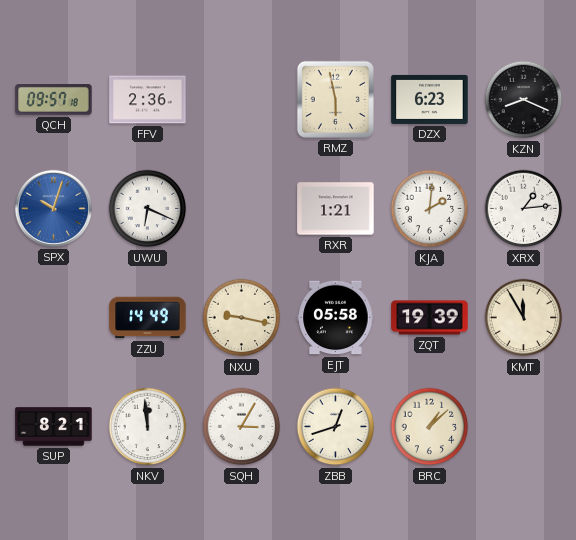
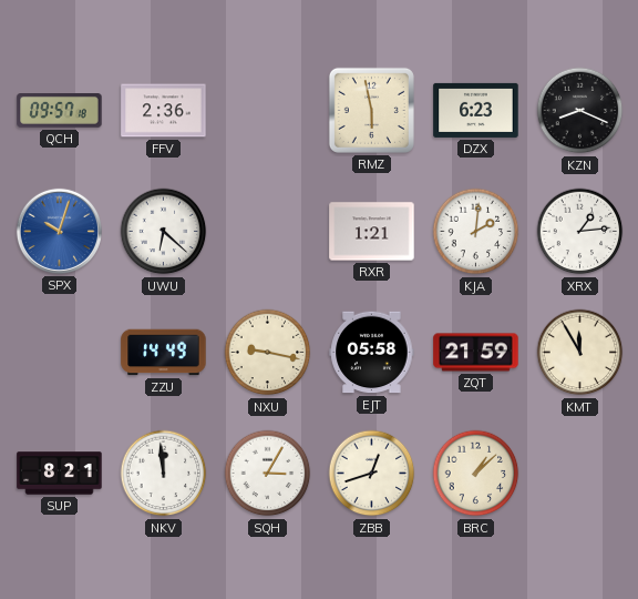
UWU: 6:19 -> 6:22
ZQT: 19:39 -> 21:59
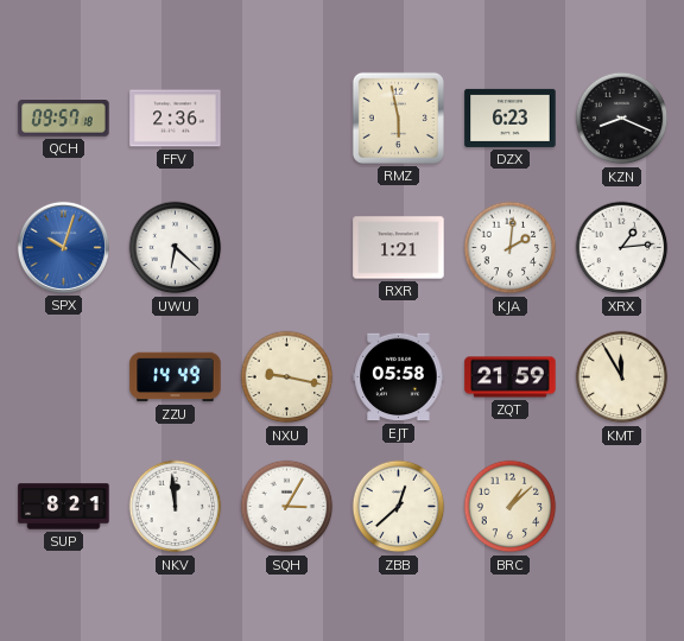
ZBB: 12:42 -> 12:38
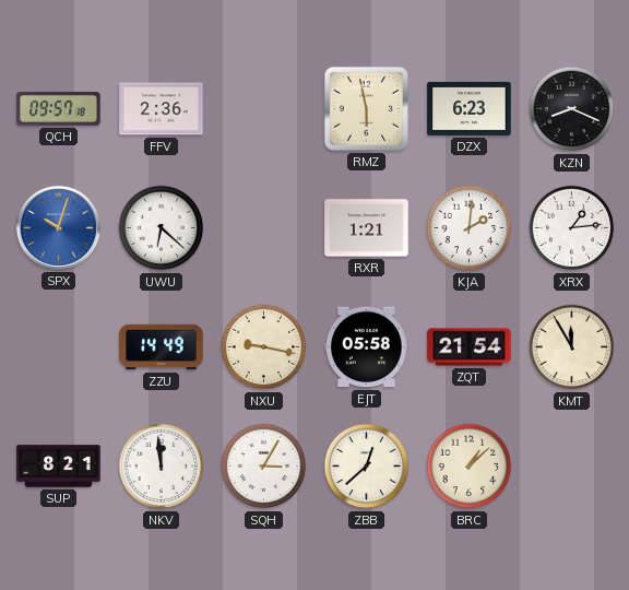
ZQT: 21:59 -> 21:54
